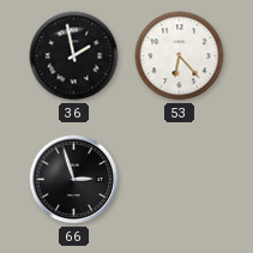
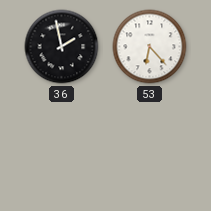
66: 2:57 -> none
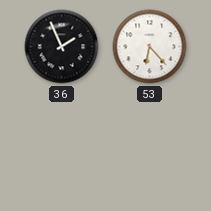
36: 1:58 -> 1:56
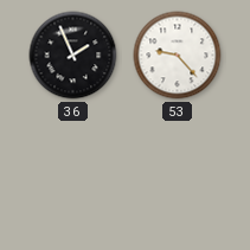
53: 6:23 -> 9:23
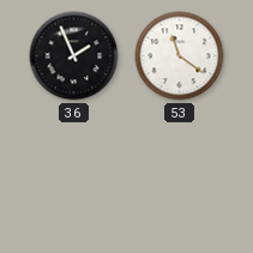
53: 9:23 -> 11:21
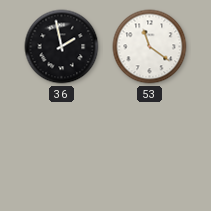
36: 1:56 -> 1:58
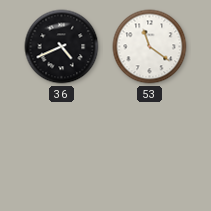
36: 1:58 -> 4:41
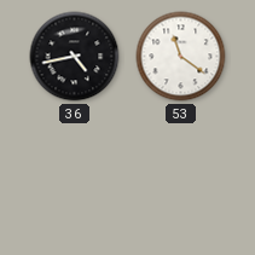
36: 4:41 -> 4:43
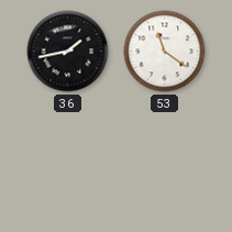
36: 4:43 -> 1:43
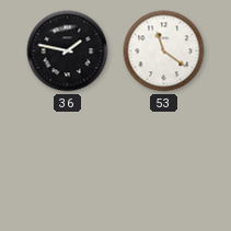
36: 1:43 -> 1:47
